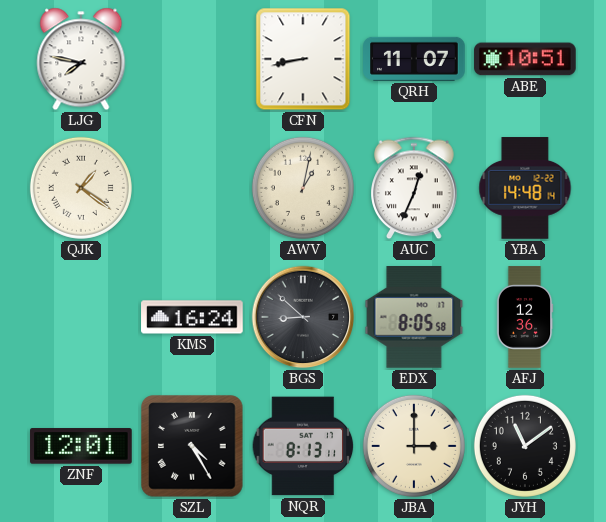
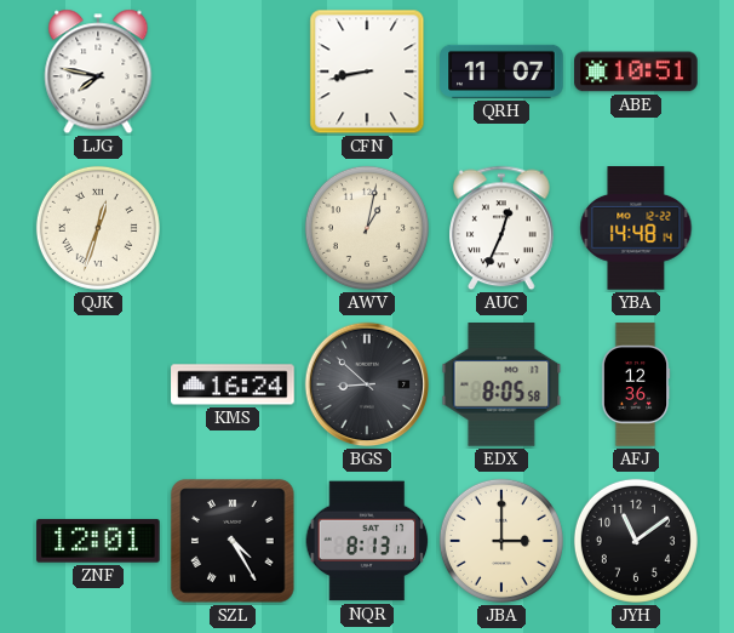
QJK: 1:21 -> 12:33
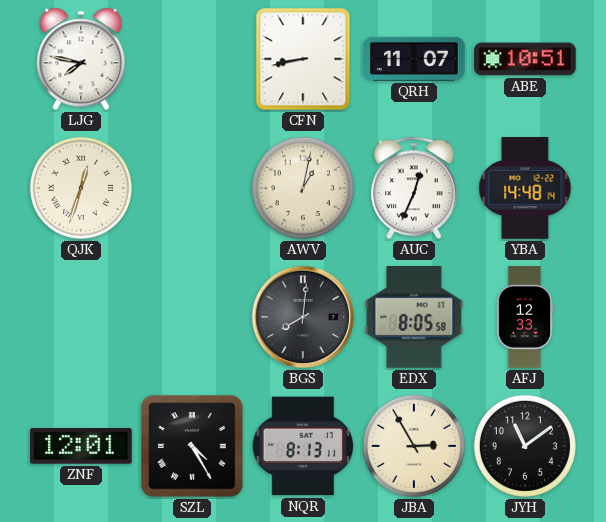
KMS: 16:24 -> none
BGS: 8:52 -> 8:01
AFJ: 12:36 -> 12:33
JBA: 3:00 -> 2:55
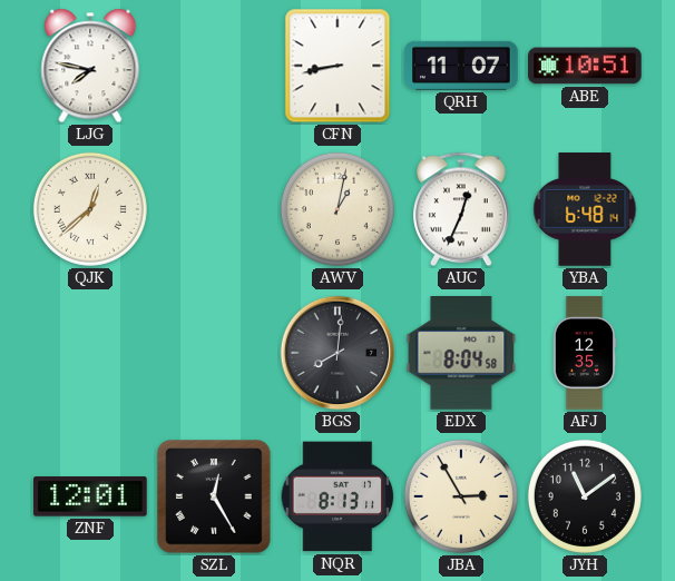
QJK: 12:33 -> 12:38
YBA: 14:48 -> 6:48
EDX: 8:05 -> 8:04
AFJ: 12:33 -> 12:35
SZL: 4:25 -> 12:25
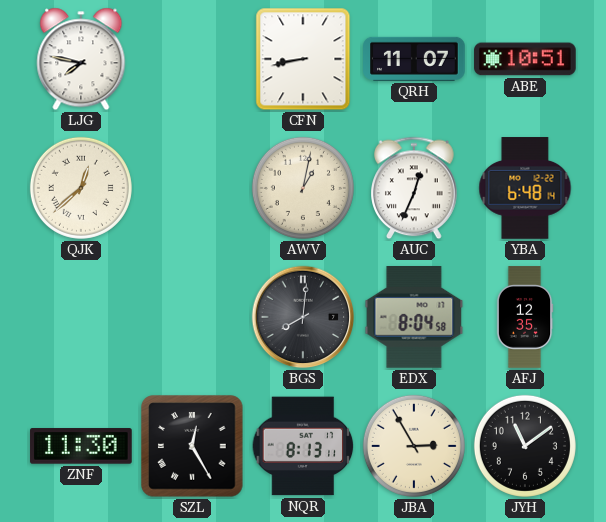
ZNF: 12:01 -> 11:30
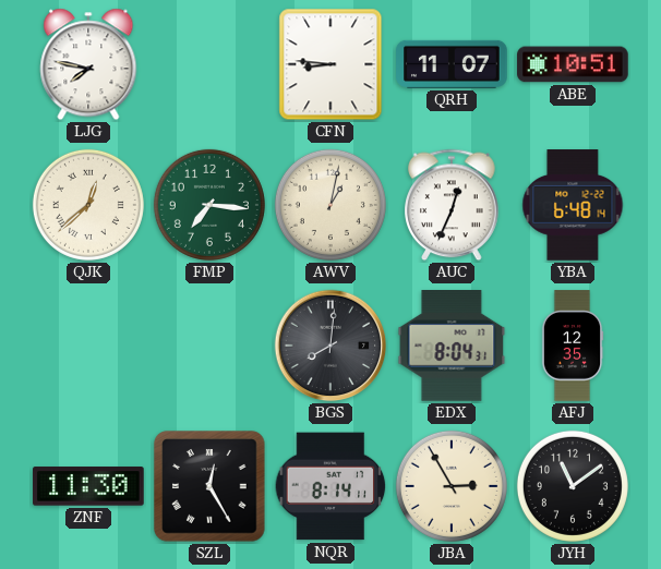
CFN: 8:43 -> 8:46
FMP: none -> 7:16
EDX: 8:04:58 -> 8:04:31
NQR: 8:13 -> 8:14
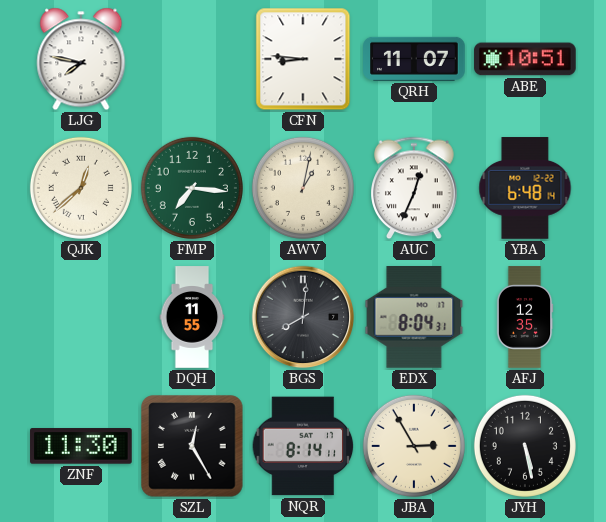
DQH: none -> 11:55
JYH: 11:09 -> 5:28
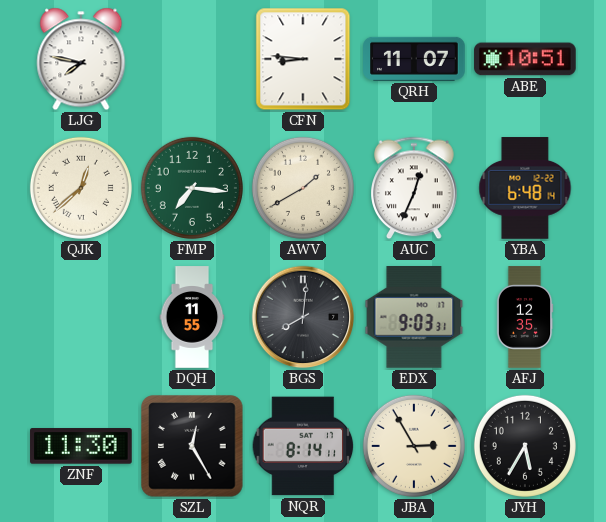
AWV: 1:02 -> 1:40
EDX: 8:04 -> 9:03
JYH: 5:28 -> 5:35
